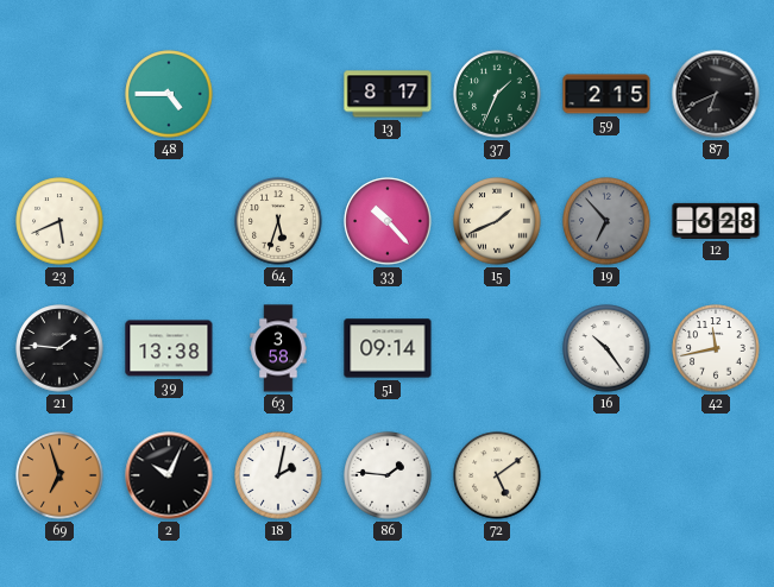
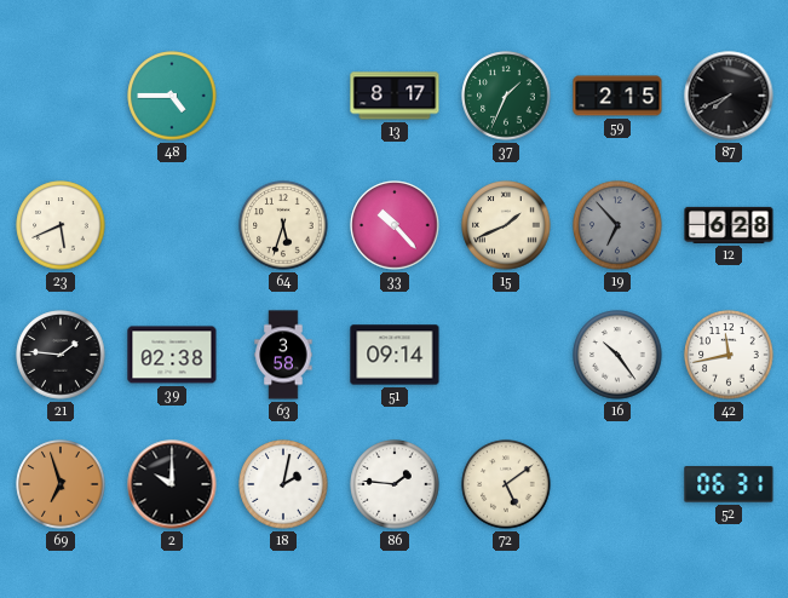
87: 6:41 -> 7:41
39: 13:38 -> 02:38
2: 10:04 -> 10:00
52: none -> 06:31
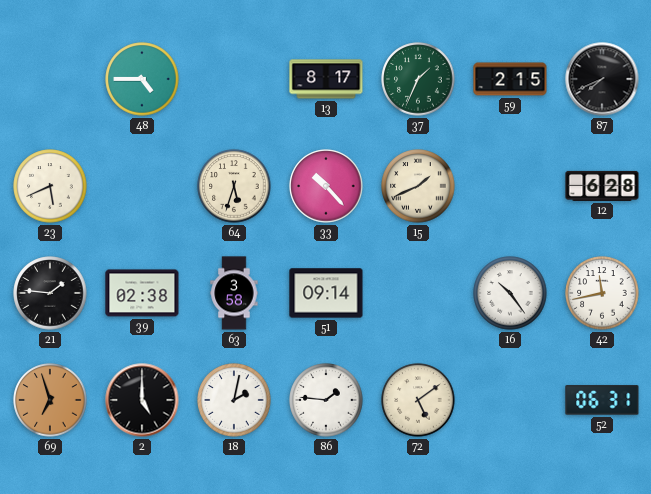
19: 6:53 -> none
2: 10:00 -> 5:00
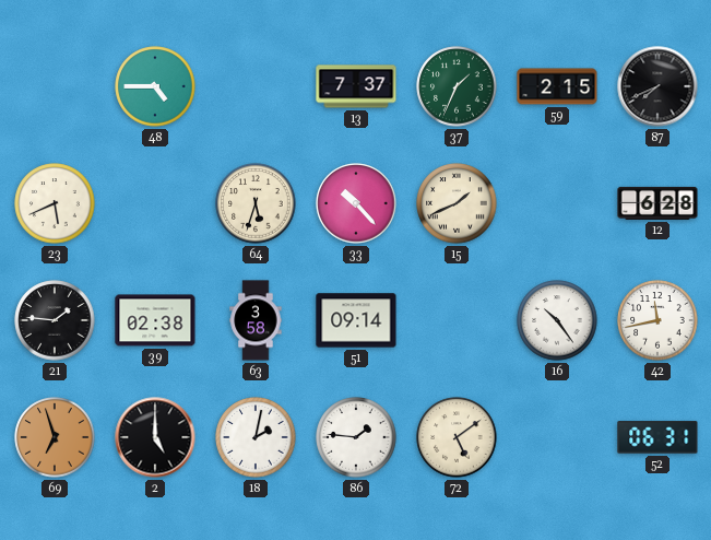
13: 8:17 -> 7:37
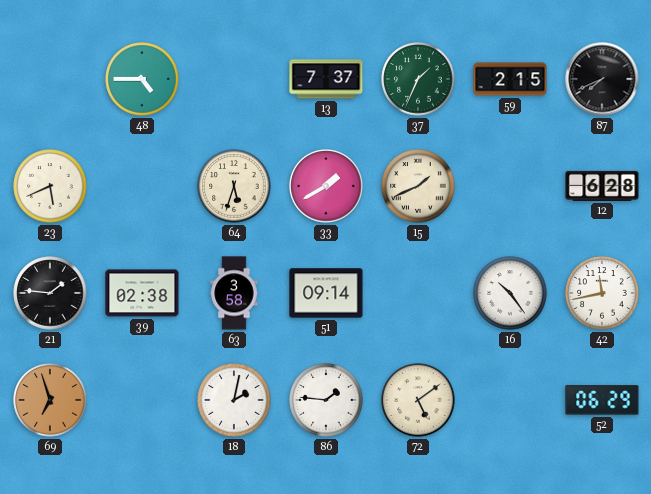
33: 10:23 -> 1:40
2: 5:00 -> none
52: 06:31 -> 06:29
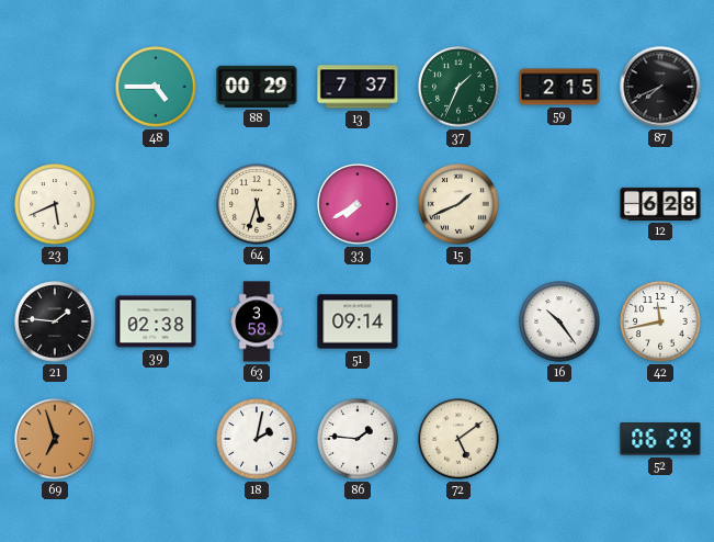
88: none -> 00:29
33: 1:40 -> 7:40
